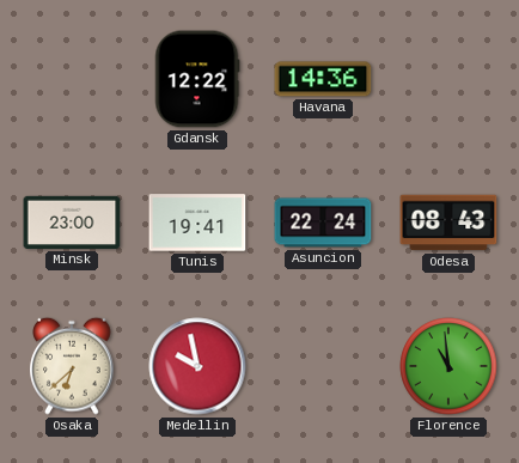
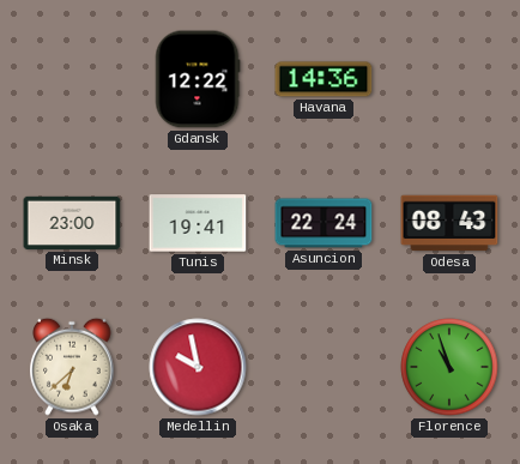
Florence: 10:59 -> 10:57
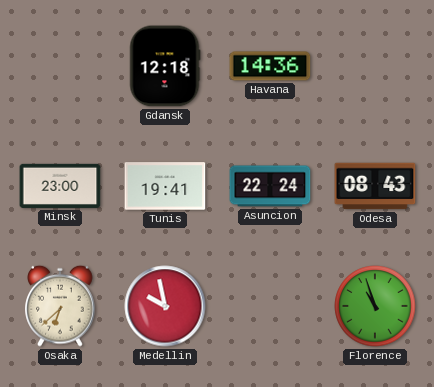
Gdansk: 12:22 -> 12:18
